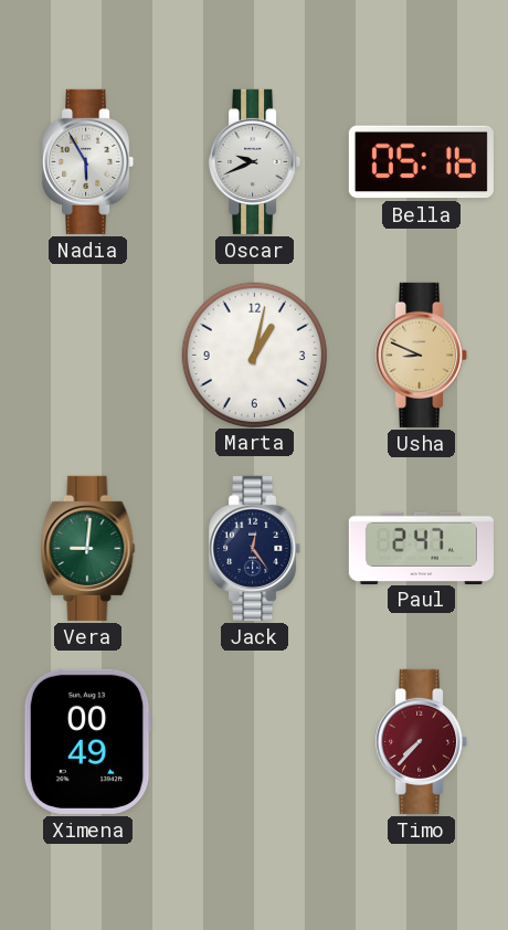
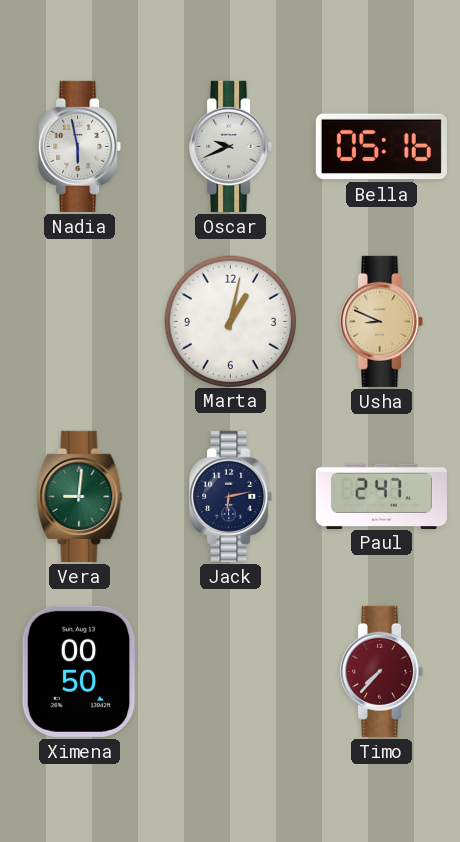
Nadia: 5:55 -> 5:58
Jack: 12:24 -> 6:13
Ximena: 00:49 -> 00:50
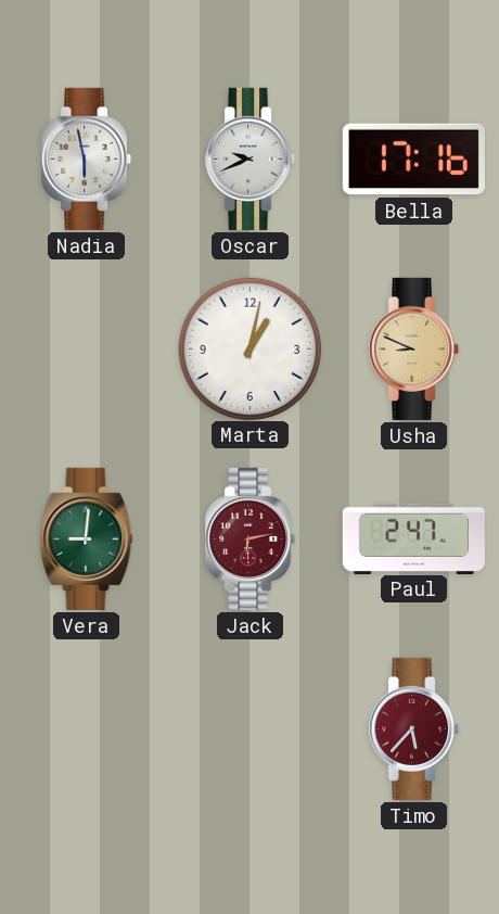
Bella: 05:16 -> 17:16
Jack dial: navy -> burgundy
Ximena: 00:50 -> none
Timo: 7:37 -> 5:37
